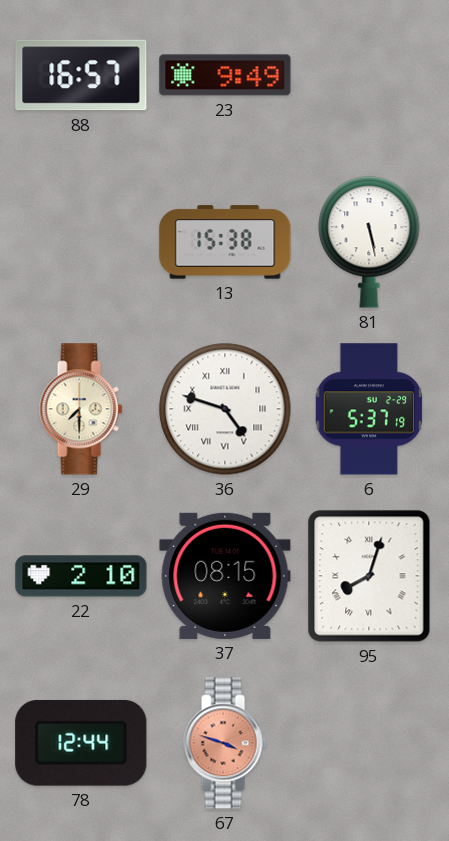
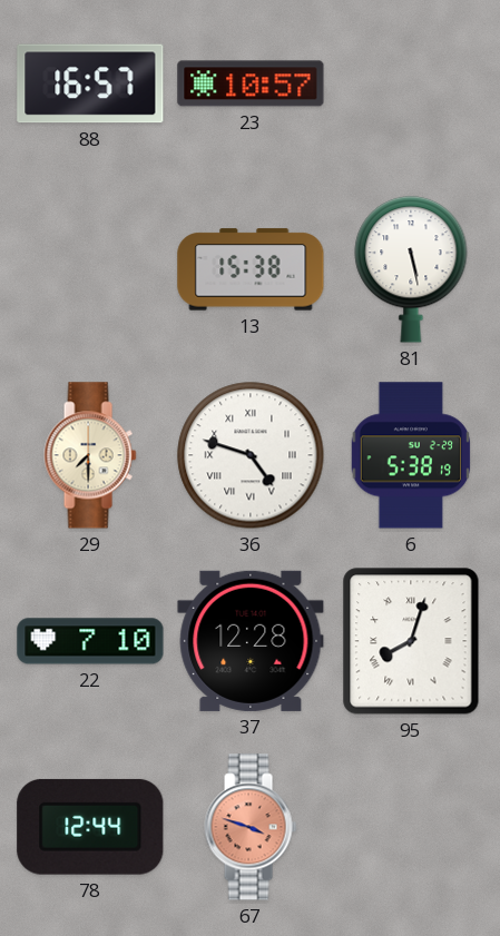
23: 9:49 -> 10:57
6: 5:37 -> 5:38
22: 2:10 -> 7:10
37: 08:15 -> 12:28
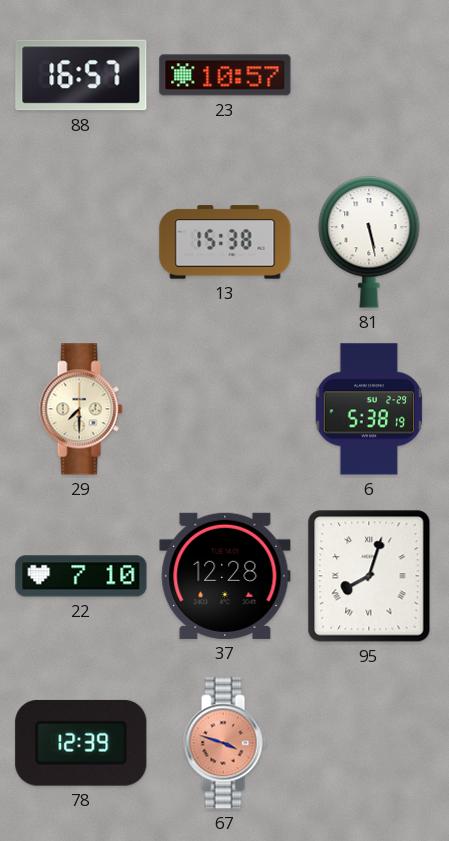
36: 4:48 -> none
78: 12:44 -> 12:39
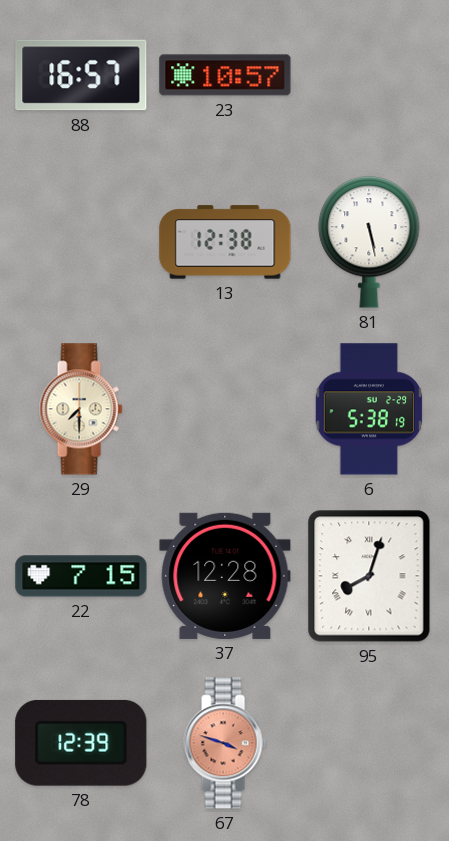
13: 15:38 -> 12:38
22: 7:10 -> 7:15
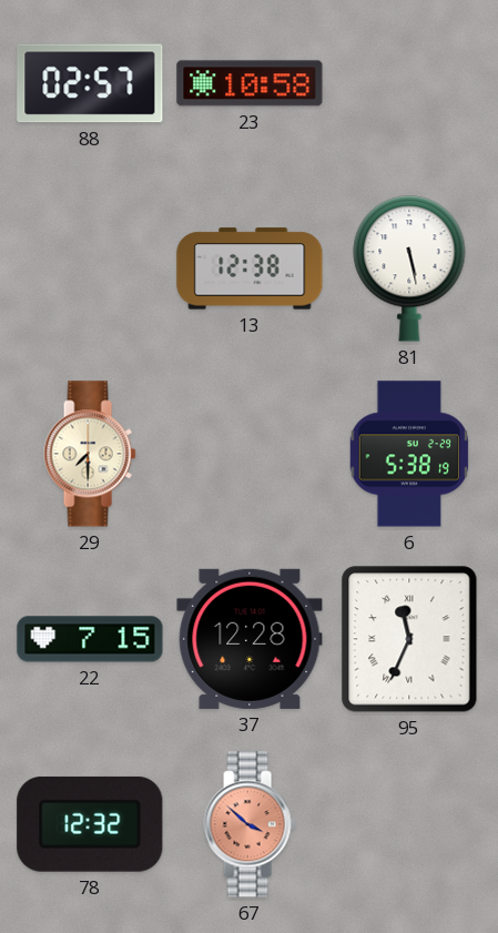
88: 16:57 -> 02:57
23: 10:57 -> 10:58
95: 8:03 -> 11:34
78: 12:39 -> 12:32
67: 3:48 -> 3:52
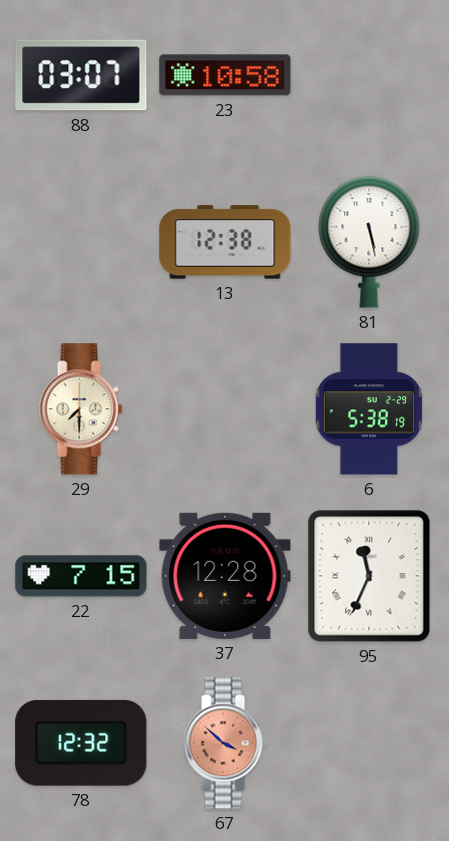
88: 02:57 -> 03:07
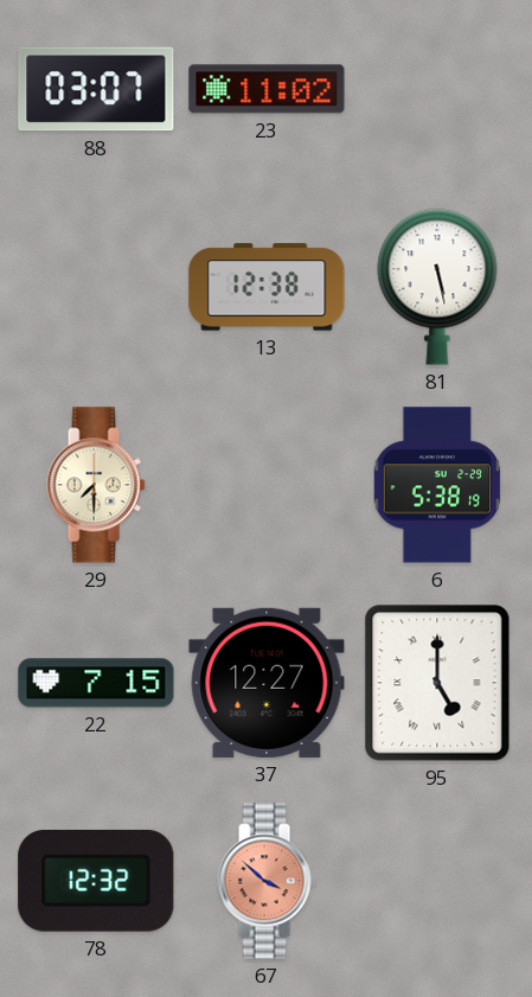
23: 10:58 -> 11:02
37: 12:28 -> 12:27
95: 11:34 -> 5:00
